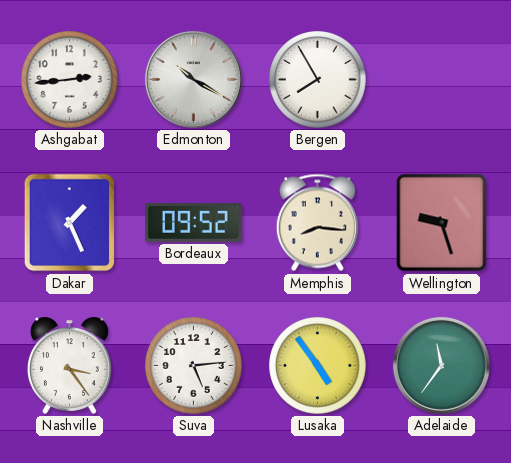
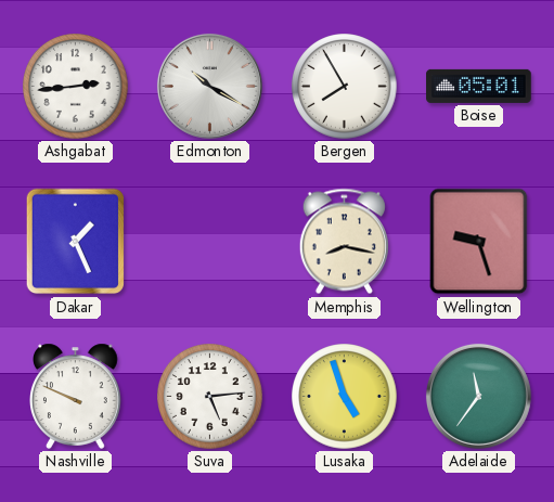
Boise: none -> 05:01
Bordeaux: 09:52 -> none
Memphis: 8:16 -> 8:17
Nashville: 3:24 -> 9:49
Lusaka: 4:54 -> 4:57
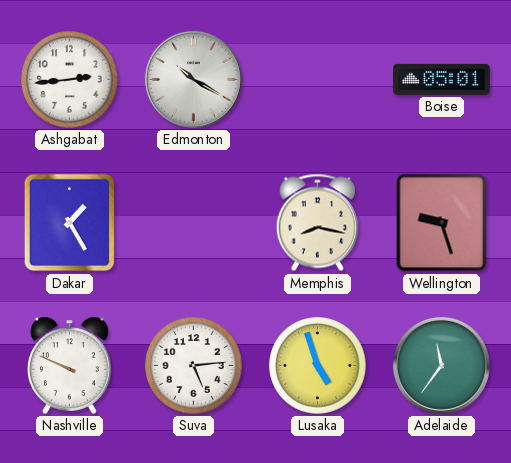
Bergen: 7:55 -> none
Dakar: 1:26 -> 1:25
